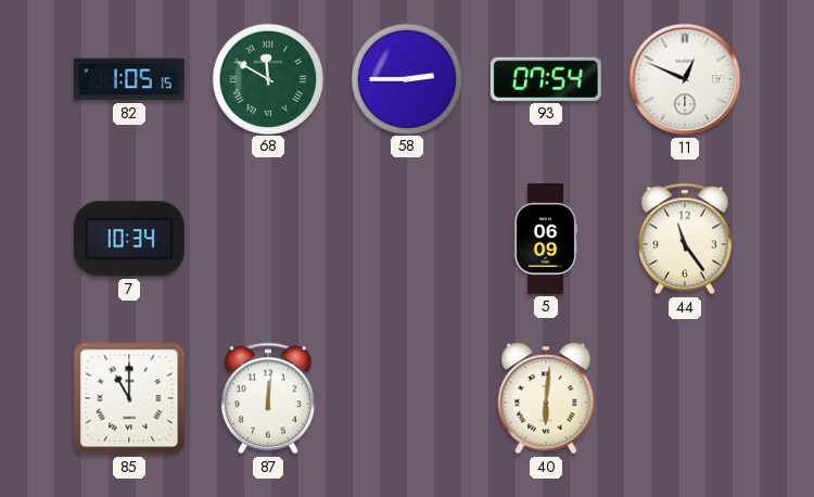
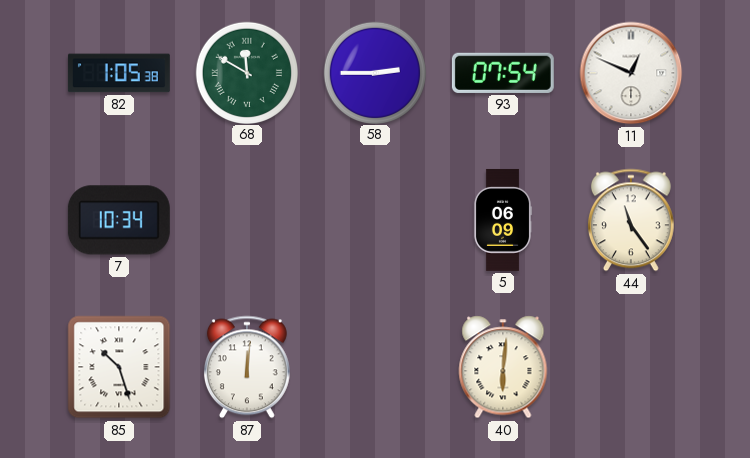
82: 1:05:15 -> 1:05:38
85: 11:00 -> 10:27
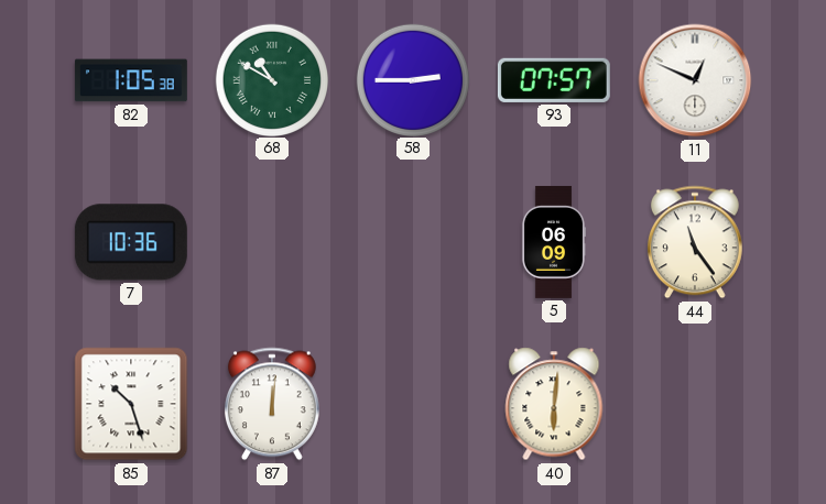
68: 11:50 -> 10:50
93: 07:54 -> 07:57
7: 10:34 -> 10:36
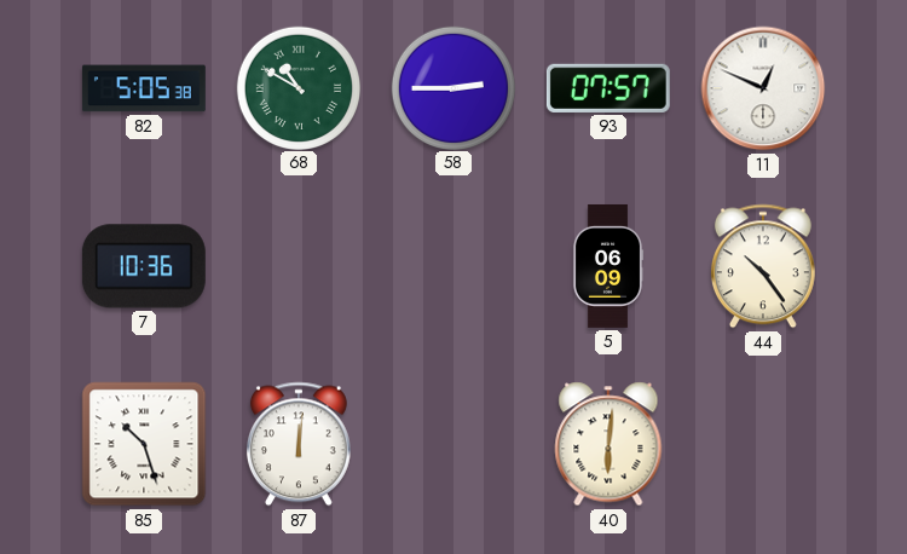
82: 1:05 -> 5:05
44: 11:24 -> 10:24
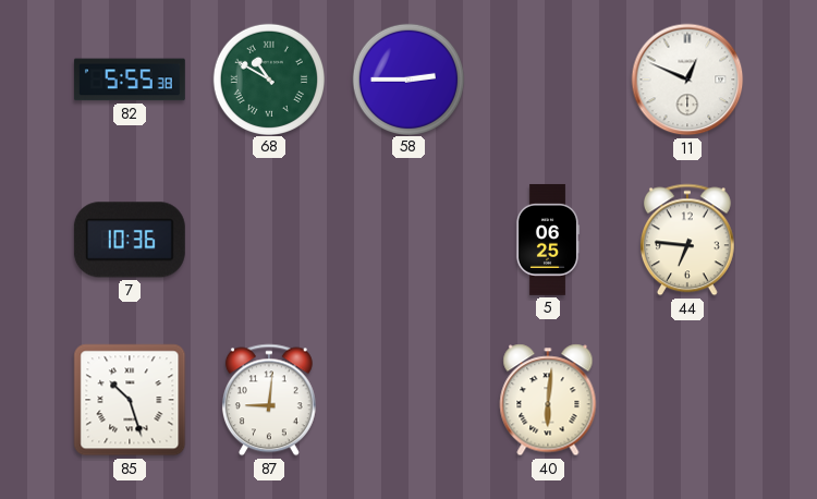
82: 5:05 -> 5:55
93: 07:57 -> none
5: 06:09 -> 06:25
44: 10:24 -> 6:46
87: 12:01 -> 9:01
